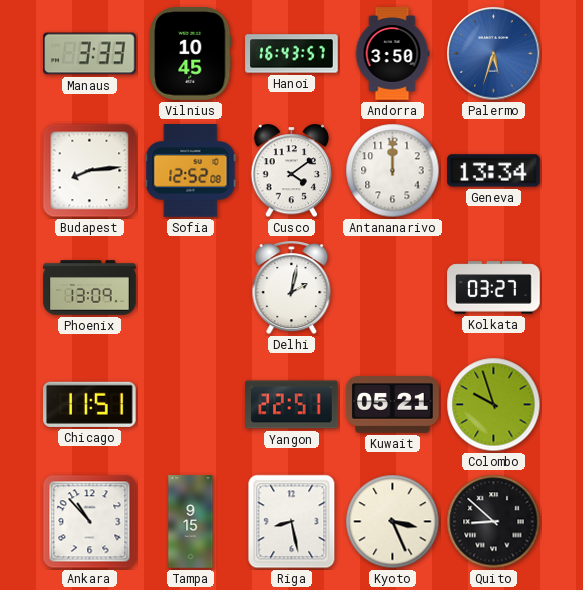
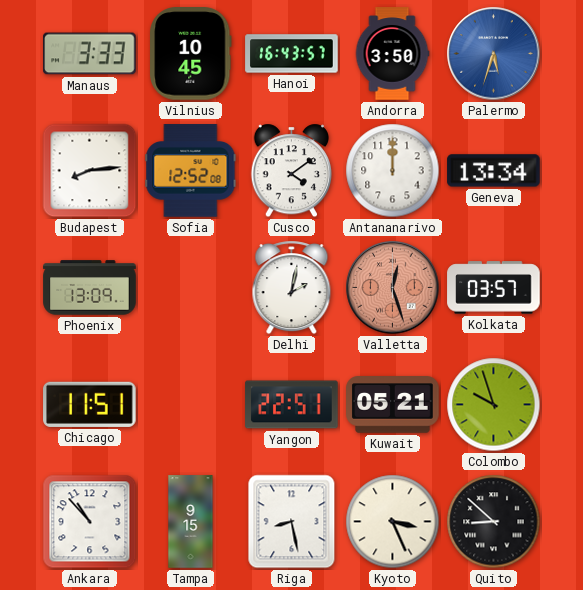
Valletta: none -> 12:27
Kolkata: 03:27 -> 03:57
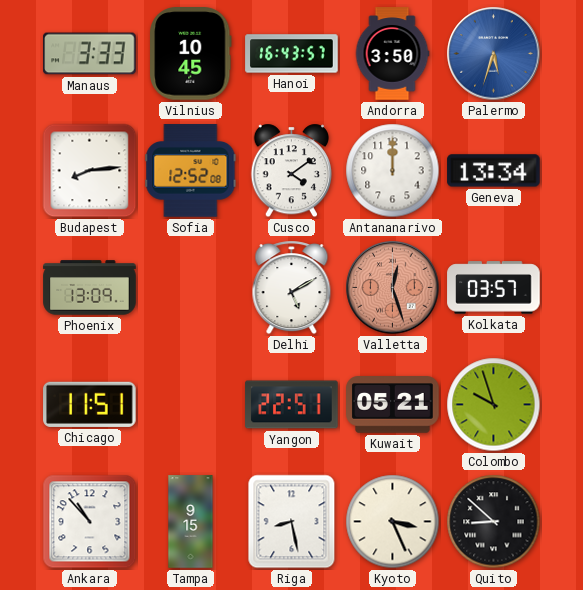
Delhi: 2:02 -> 5:10
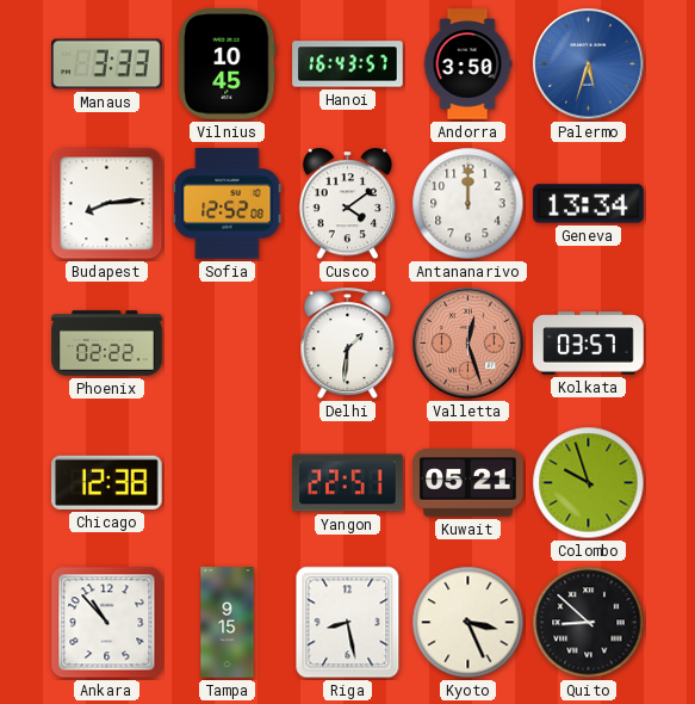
Phoenix: 13:09 -> 02:22
Delhi: 5:10 -> 1:31
Chicago: 11:51 -> 12:38
